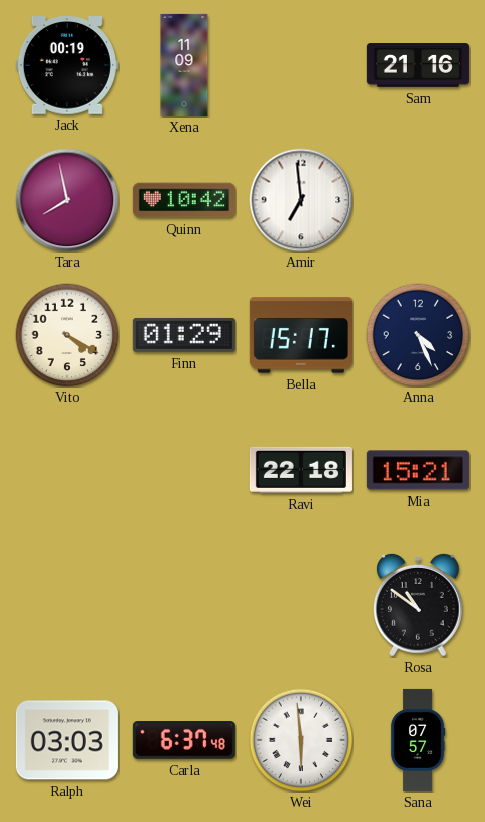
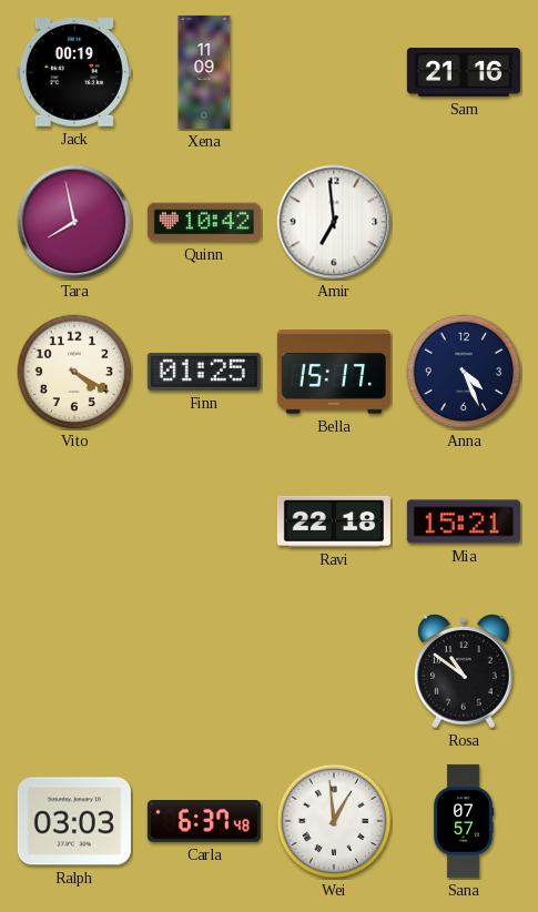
Finn: 01:29 -> 01:25
Wei: 5:59 -> 12:59
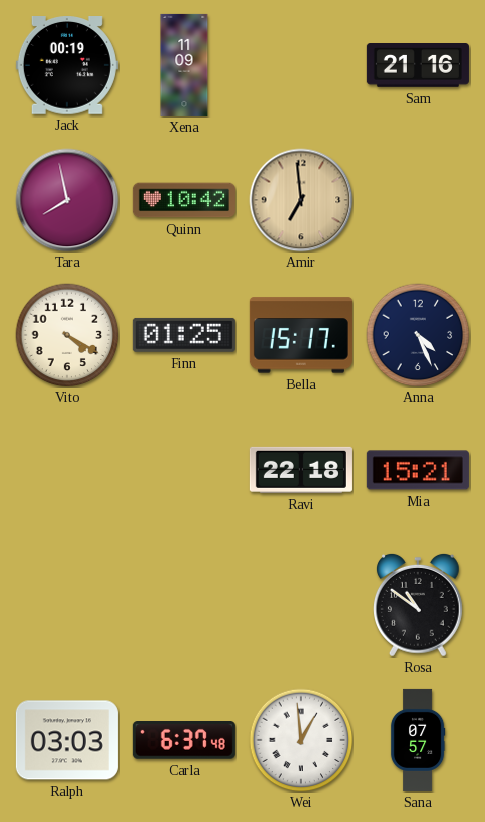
Amir dial: white -> champagne
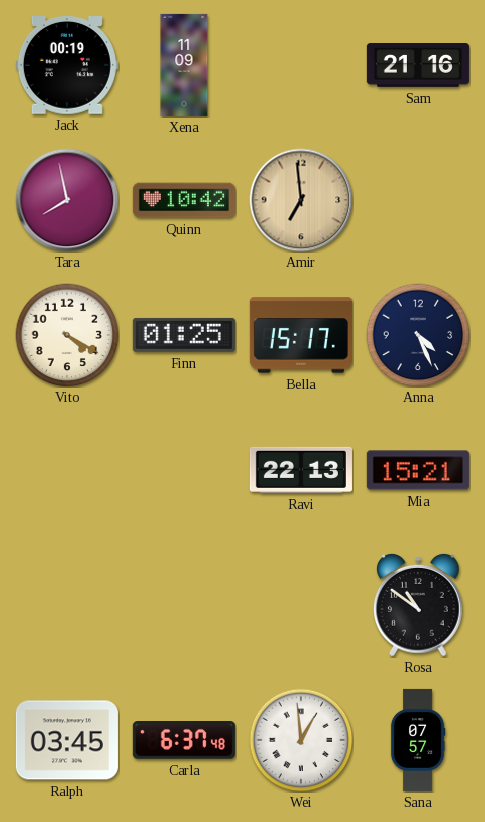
Ravi: 22:18 -> 22:13
Ralph: 03:03 -> 03:45
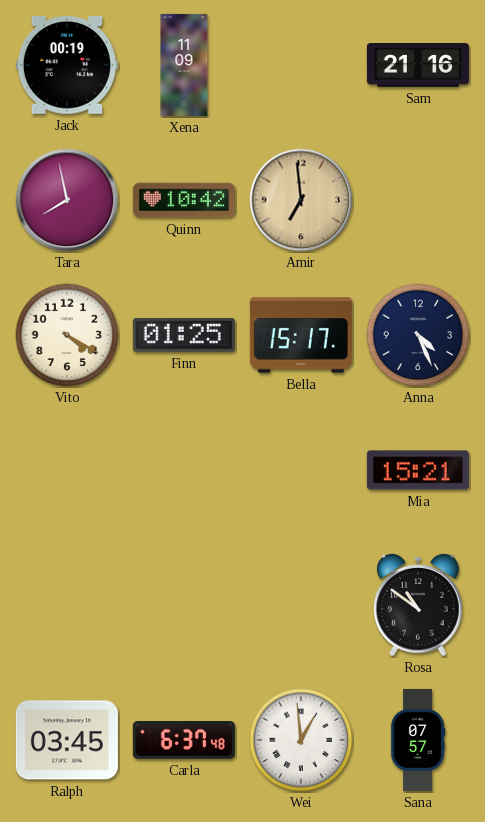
Ravi: 22:13 -> none
